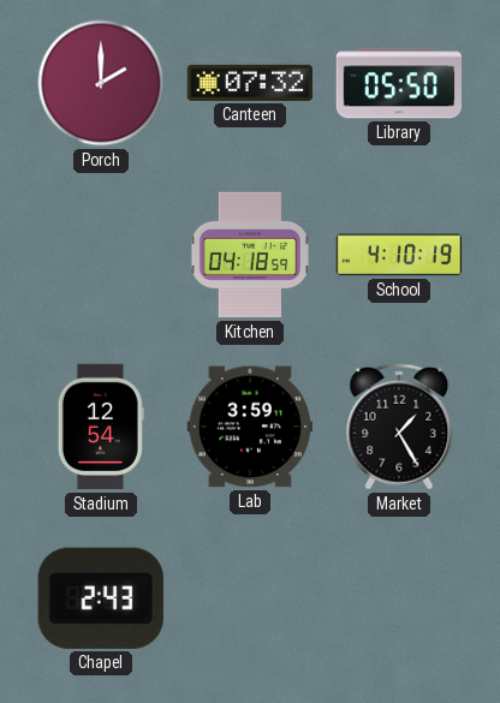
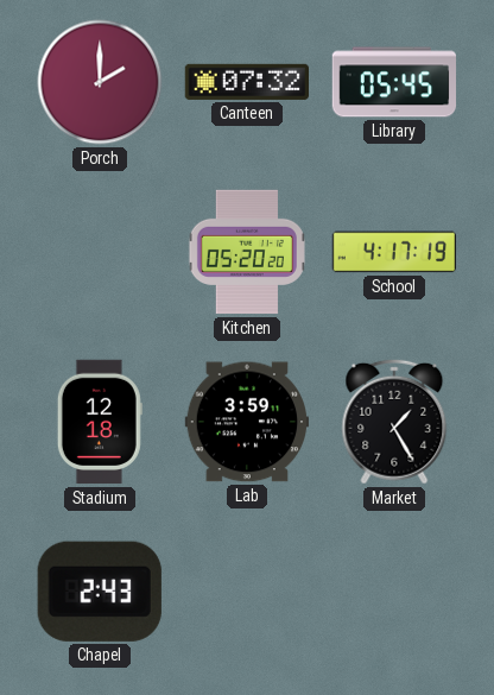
Library: 05:50 -> 05:45
Kitchen: 04:18 -> 05:20
School: 4:10 -> 4:17
Stadium: 12:54 -> 12:18
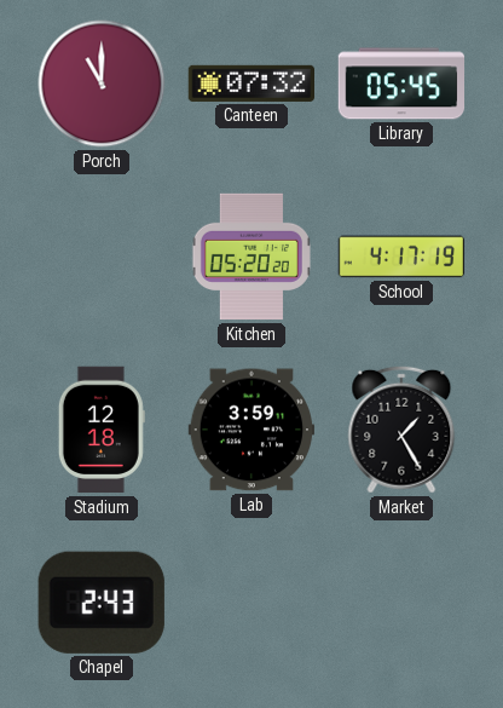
Porch: 2:00 -> 11:00
